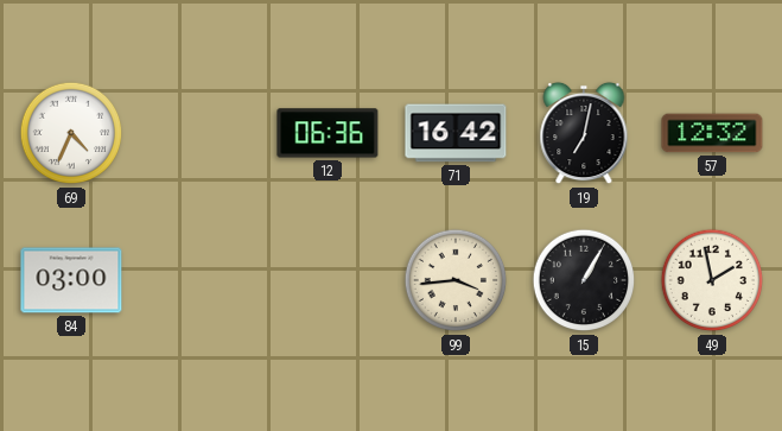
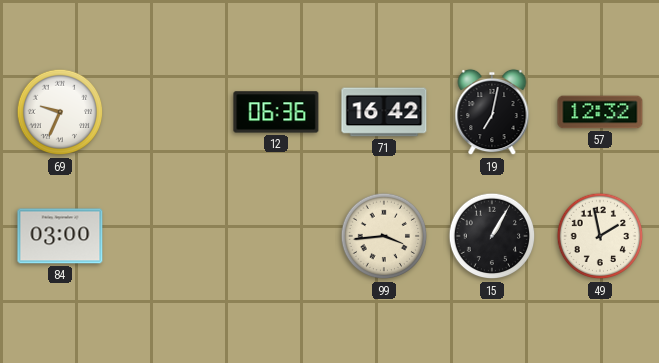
69: 4:34 -> 9:34
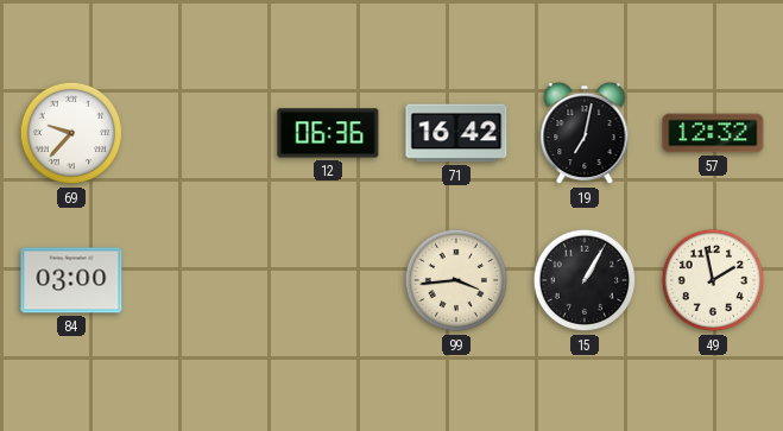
69: 9:34 -> 9:37
